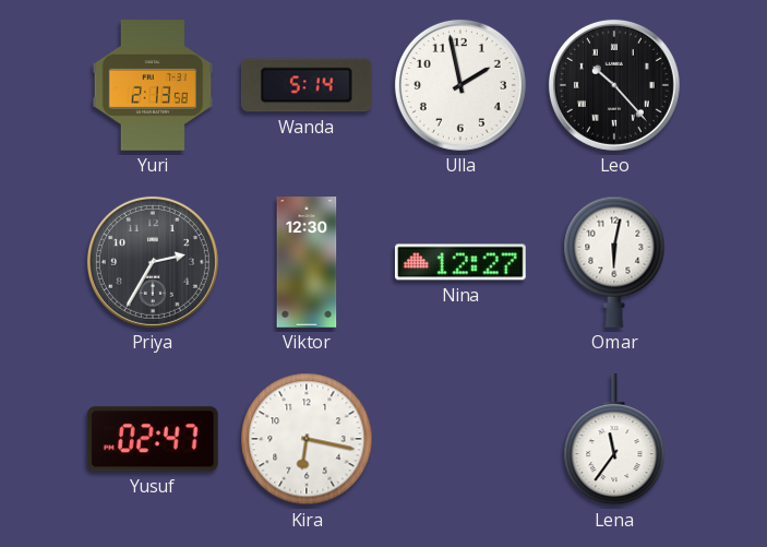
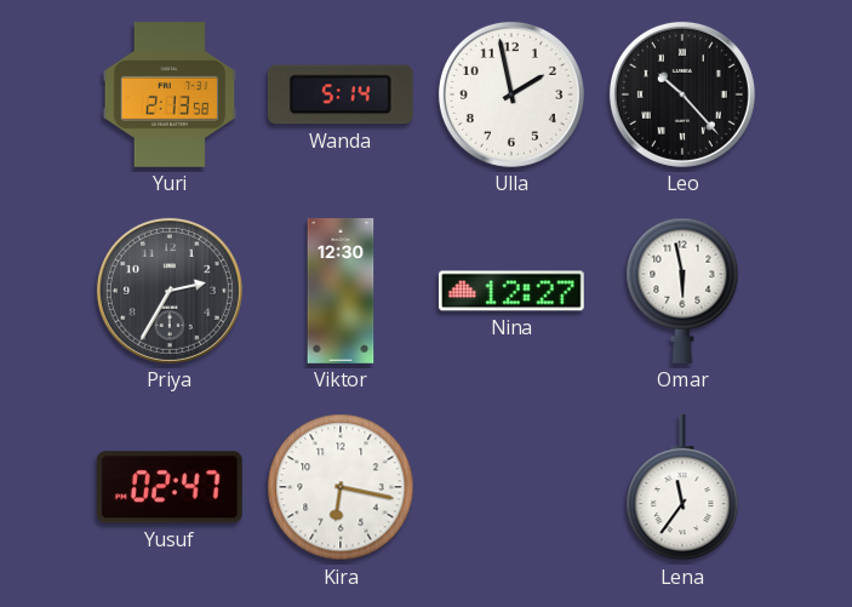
Omar: 6:02 -> 5:58
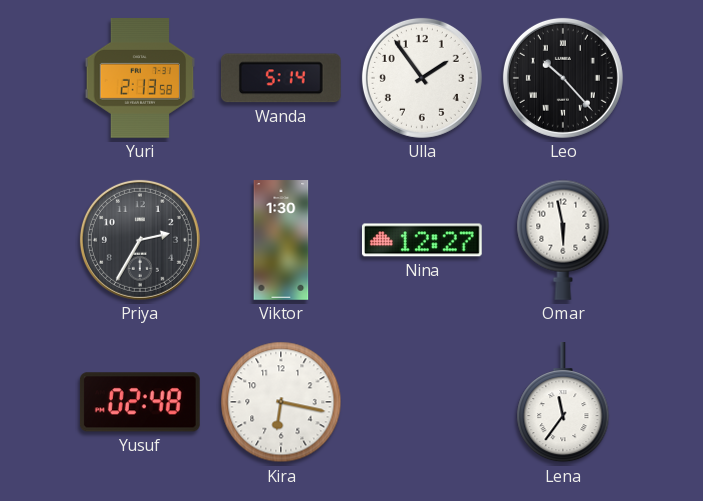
Ulla: 1:58 -> 1:54
Viktor: 12:30 -> 1:30
Yusuf: 02:47 -> 02:48
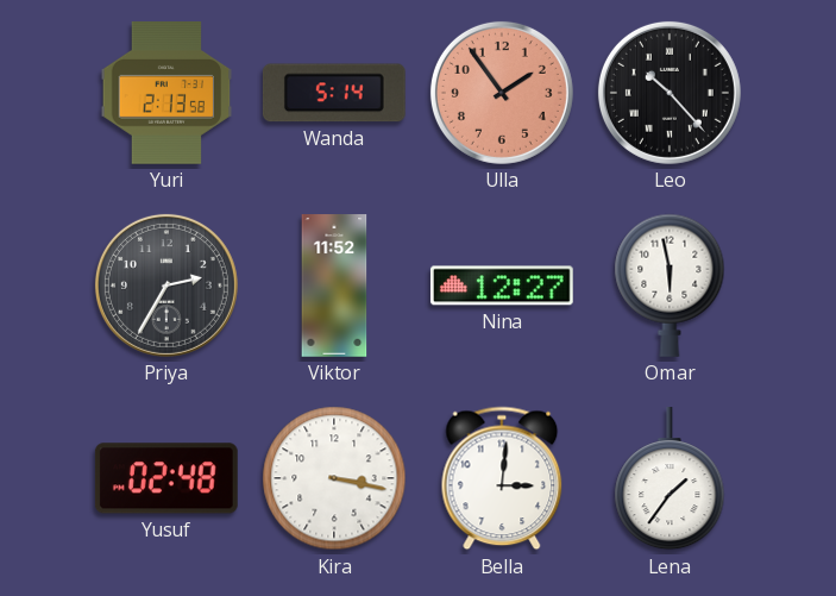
Ulla dial: white -> salmon
Viktor: 1:30 -> 11:52
Kira: 6:17 -> 3:17
Bella: none -> 3:01
Lena: 11:36 -> 1:36
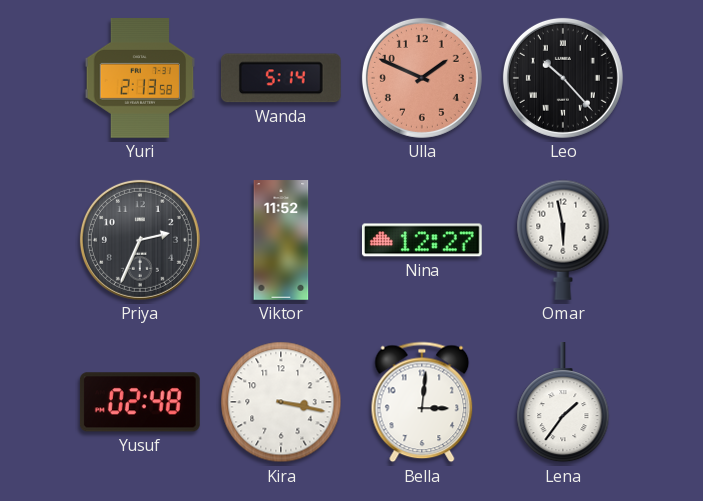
Ulla: 1:54 -> 1:49
Priya: 2:35 -> 2:34
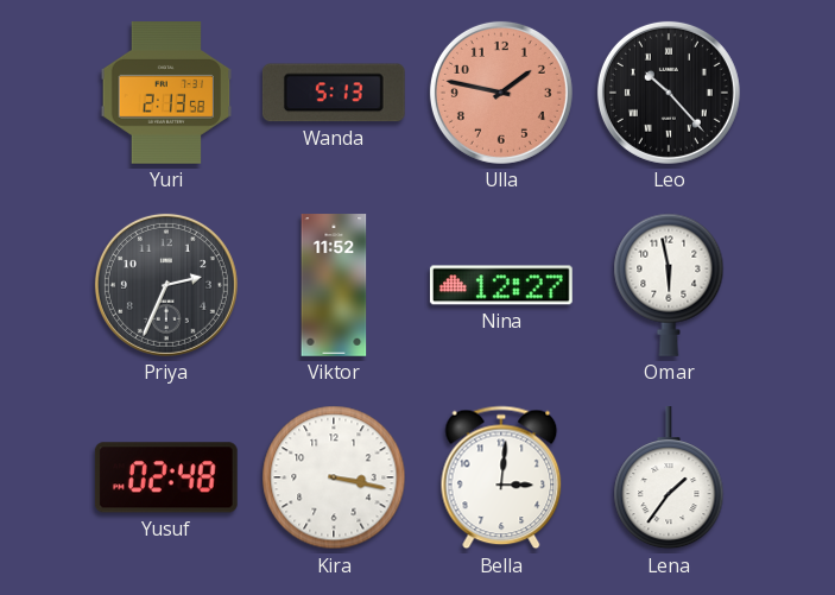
Wanda: 5:14 -> 5:13
Ulla: 1:49 -> 1:47
